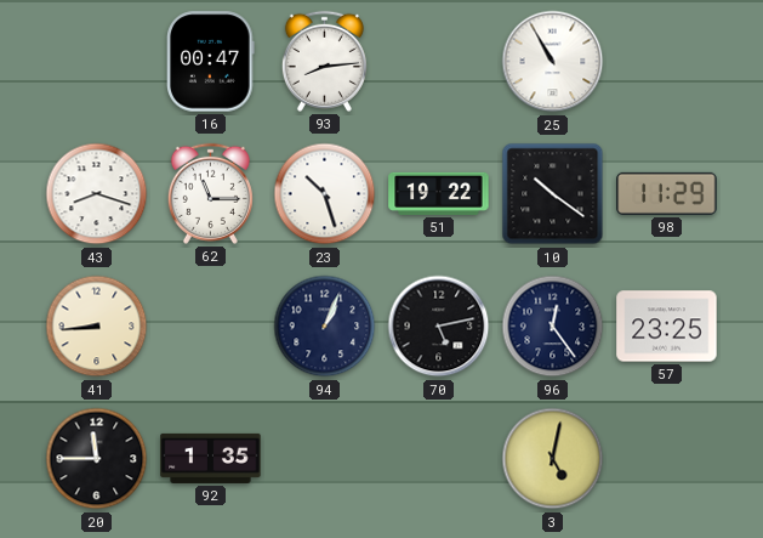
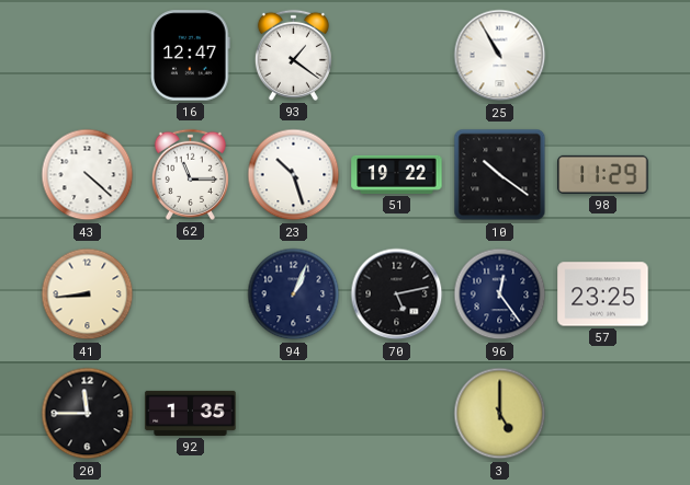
16: 00:47 -> 12:47
93: 8:14 -> 1:21
43: 8:18 -> 4:22
3: 5:02 -> 5:00
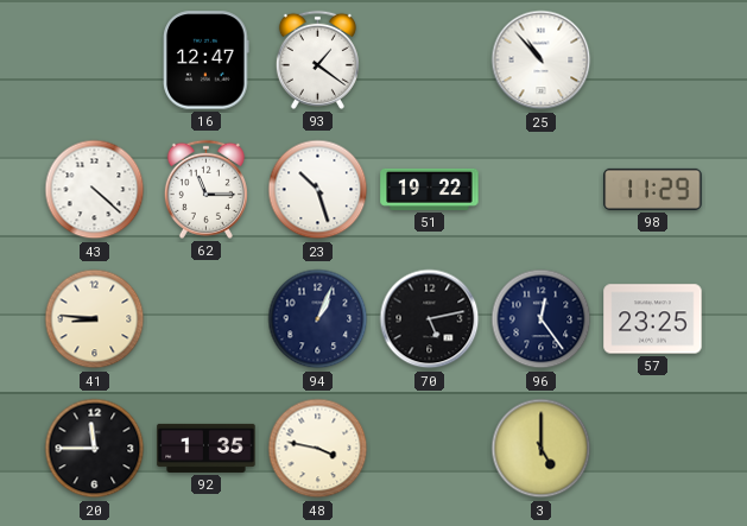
25: 10:55 -> 10:53
10: 10:21 -> none
41: 8:44 -> 8:46
48: none -> 3:47
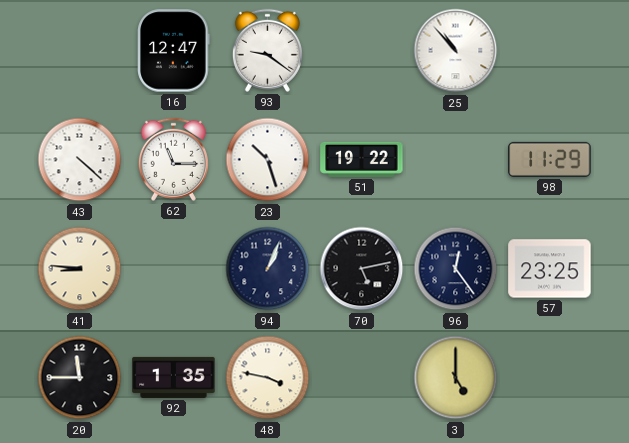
93: 1:21 -> 9:21
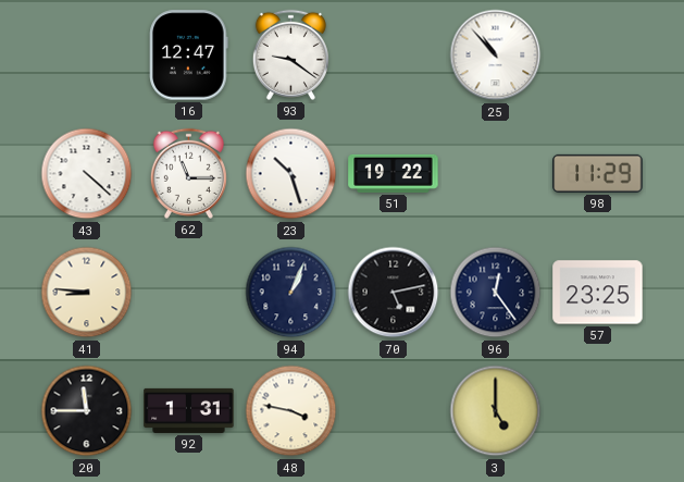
92: 1:35 -> 1:31
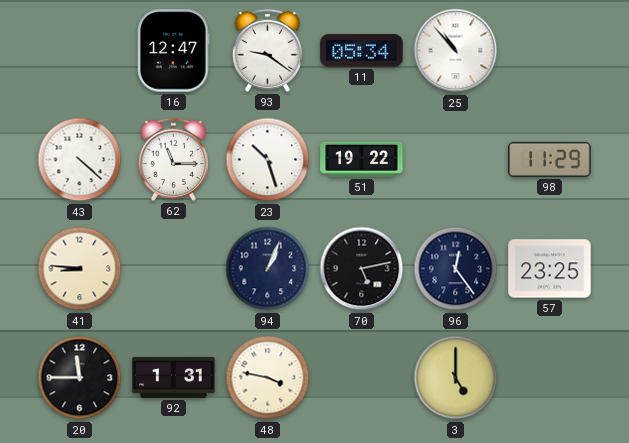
11: none -> 05:34
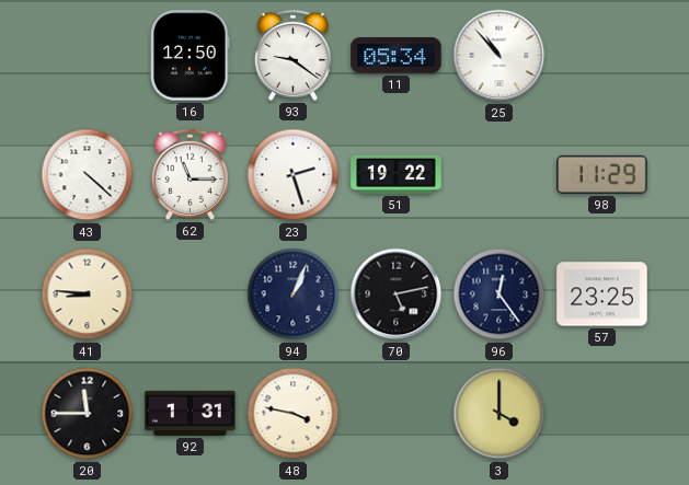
16: 12:47 -> 12:50
23: 10:27 -> 2:27
3: 5:00 -> 4:00
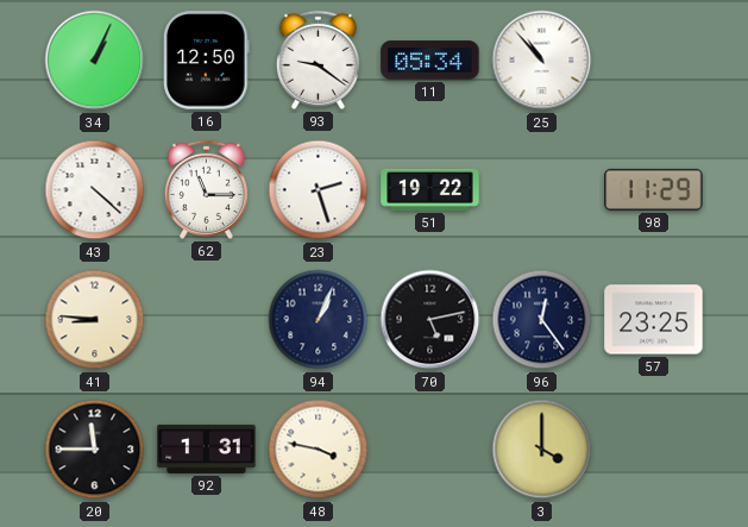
34: none -> 1:04
